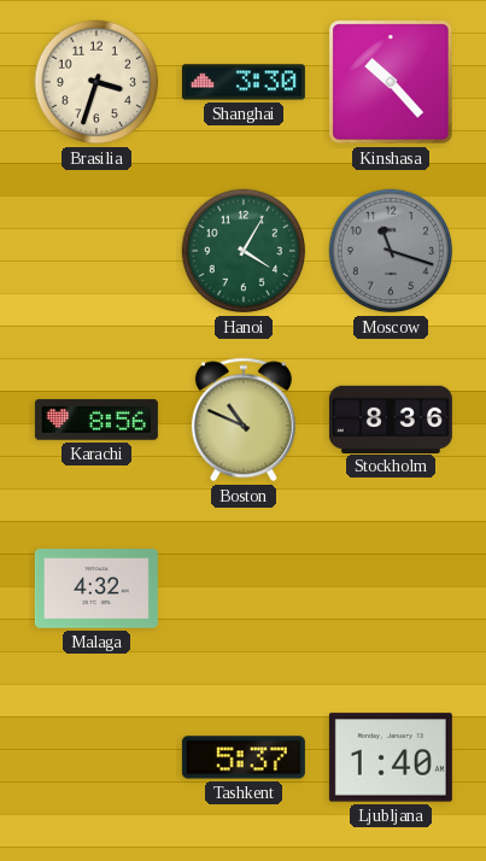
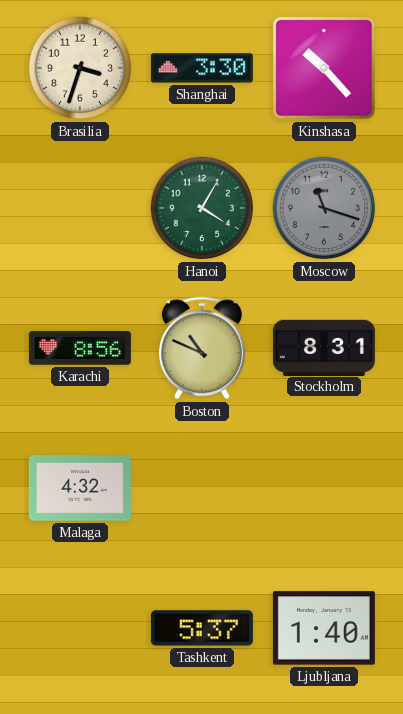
Stockholm: 8:36 -> 8:31
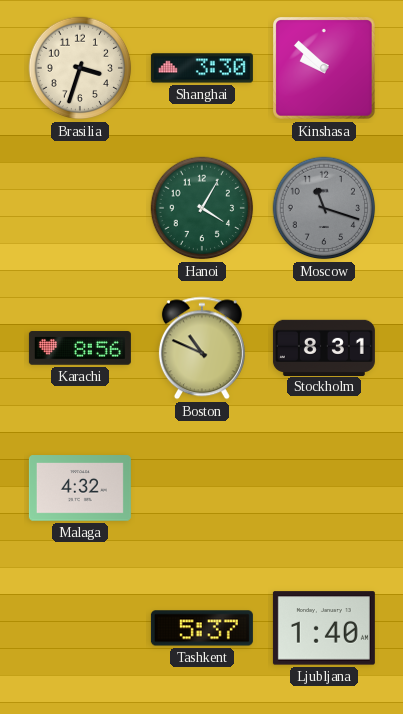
Kinshasa: 10:23 -> 9:52
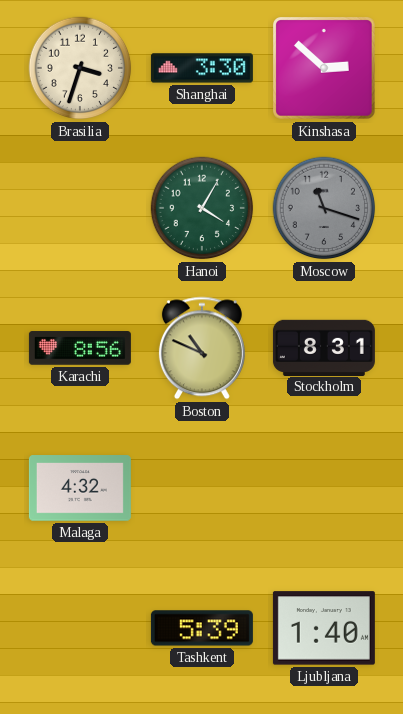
Kinshasa: 9:52 -> 2:52
Tashkent: 5:37 -> 5:39
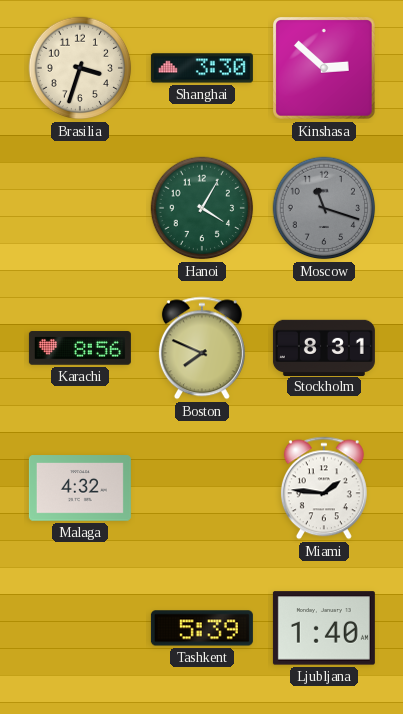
Boston: 10:49 -> 7:49
Miami: none -> 1:46
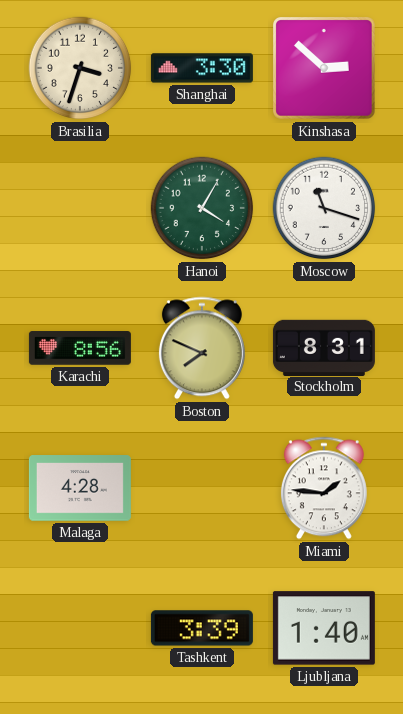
Moscow dial: grey -> white
Malaga: 4:32 -> 4:28
Tashkent: 5:39 -> 3:39
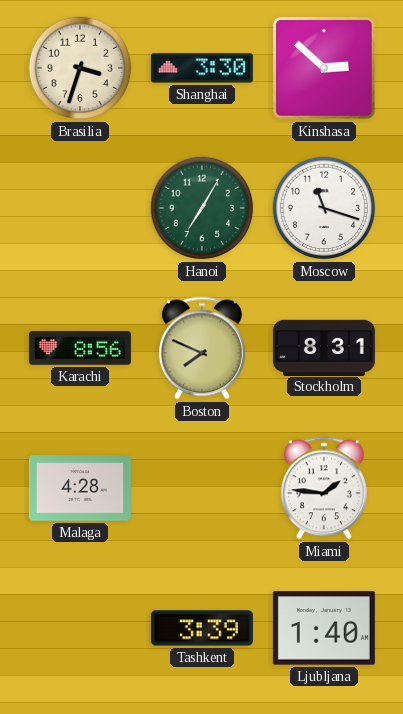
Hanoi: 4:05 -> 7:05
